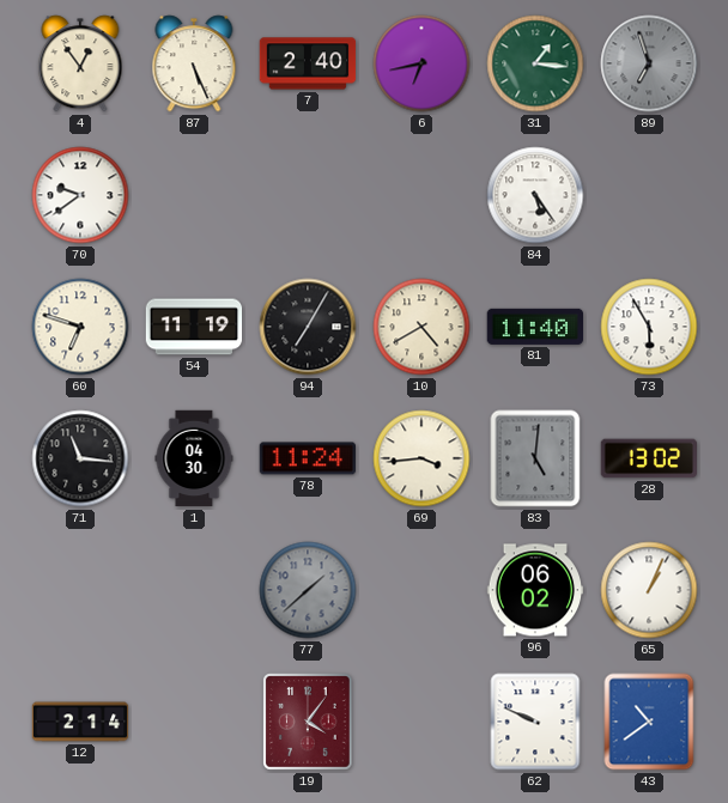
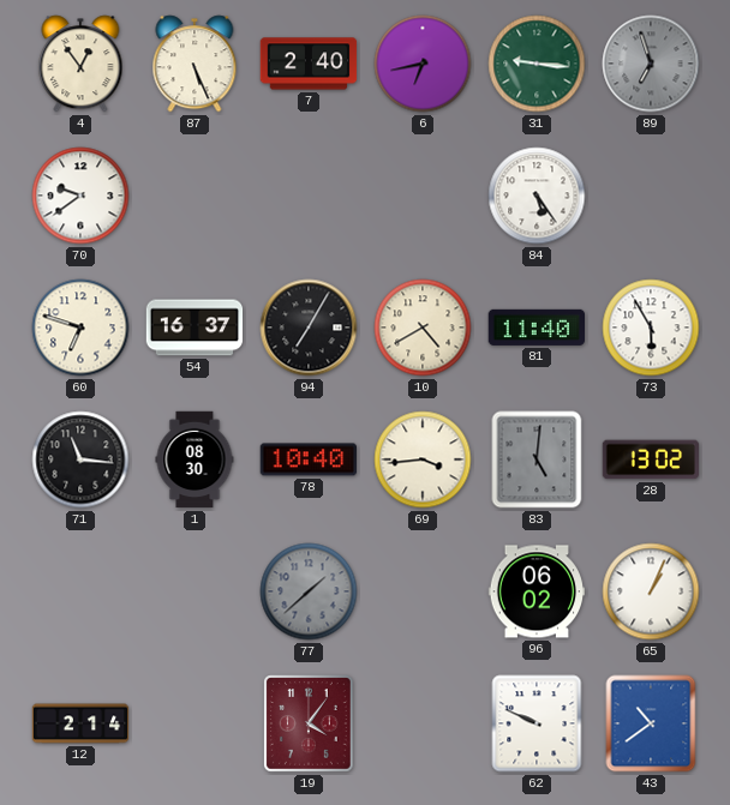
31: 1:16 -> 9:16
54: 11:19 -> 16:37
1: 04:30 -> 08:30
78: 11:24 -> 10:40
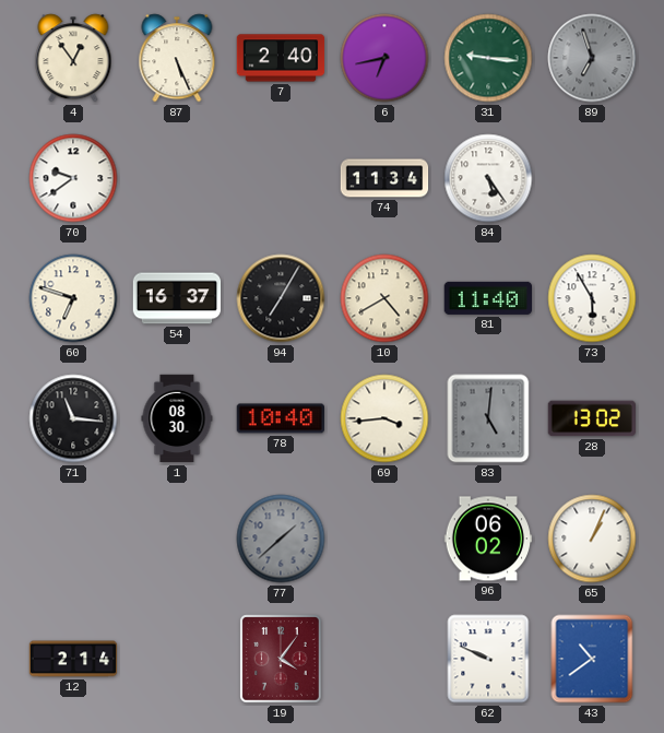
74: none -> 11:34
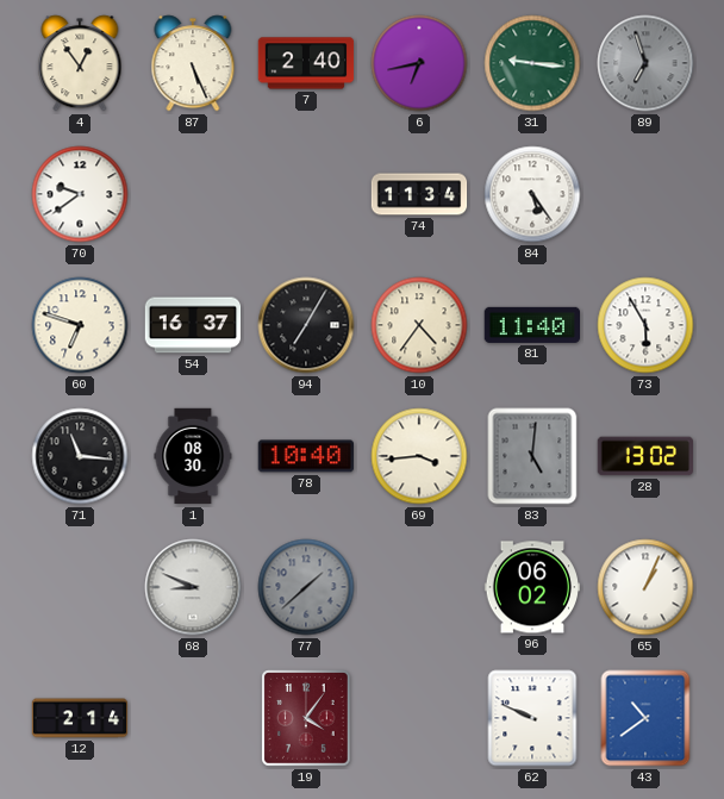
10: 4:40 -> 4:36
68: none -> 8:49
